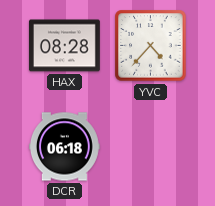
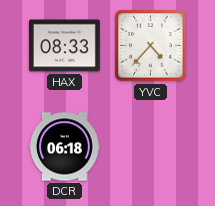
HAX: 08:28 -> 08:33
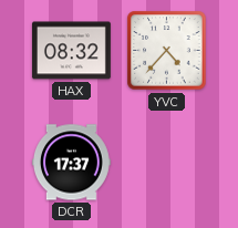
HAX: 08:33 -> 08:32
DCR: 06:18 -> 17:37
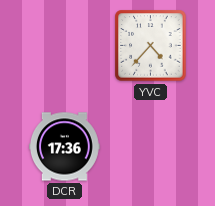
HAX: 08:32 -> none
DCR: 17:37 -> 17:36
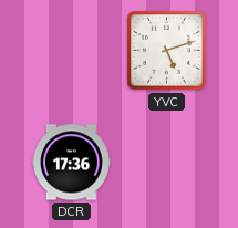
YVC: 4:37 -> 5:12
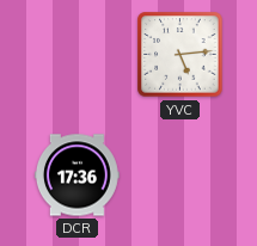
YVC: 5:12 -> 5:14
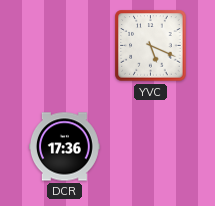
YVC: 5:14 -> 5:19
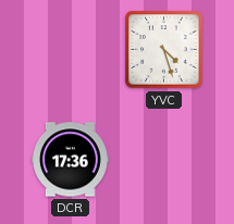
YVC: 5:19 -> 4:27
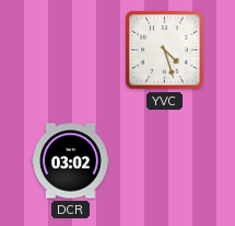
DCR: 17:36 -> 03:02
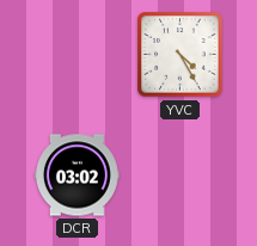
YVC: 4:27 -> 4:25
